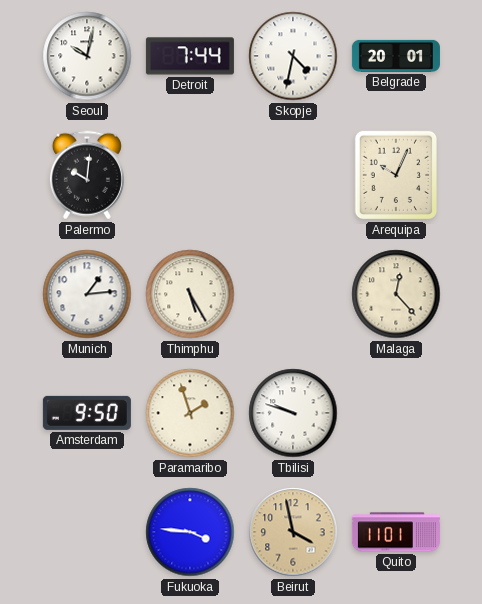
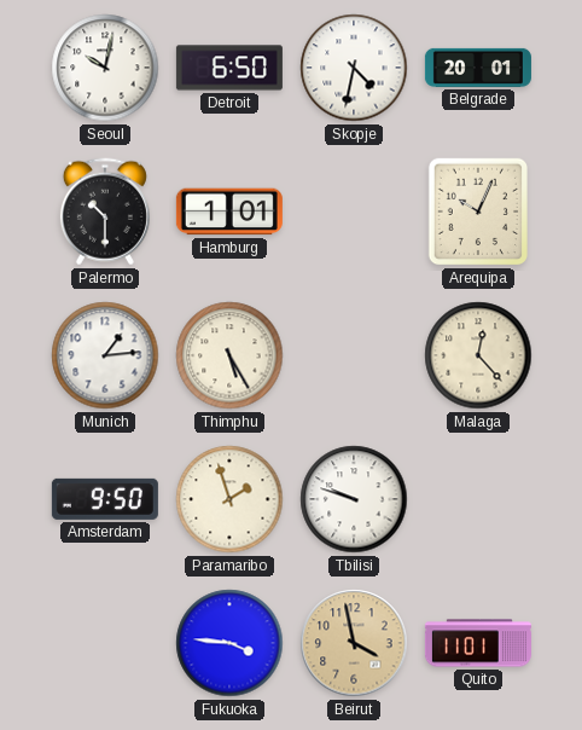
Detroit: 7:44 -> 6:50
Palermo: 10:01 -> 10:30
Hamburg: none -> 1:01
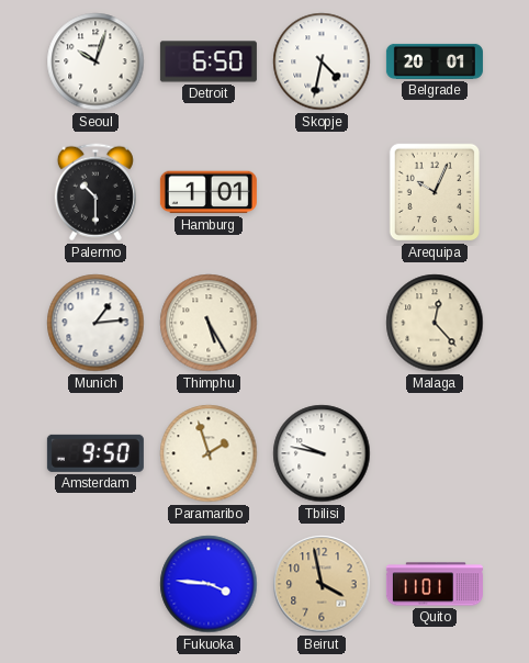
Seoul: 10:02 -> 10:03
Tbilisi: 9:48 -> 9:47
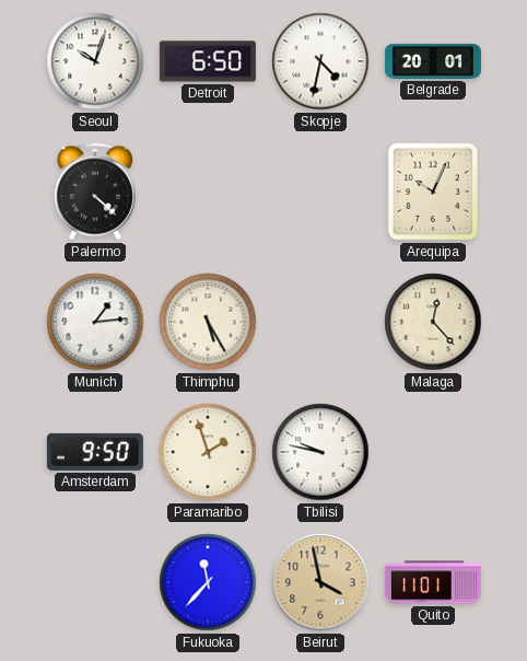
Palermo: 10:30 -> 4:22
Hamburg: 1:01 -> none
Fukuoka: 3:46 -> 11:37
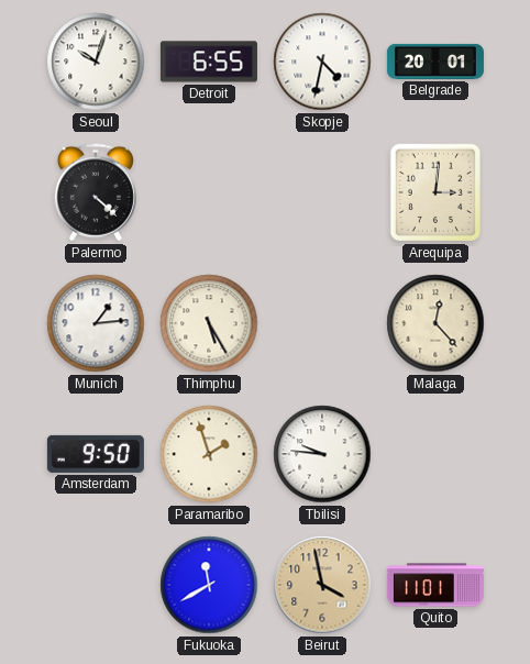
Detroit: 6:50 -> 6:55
Arequipa: 10:04 -> 3:01
Tbilisi: 9:47 -> 9:46
Fukuoka: 11:37 -> 11:40
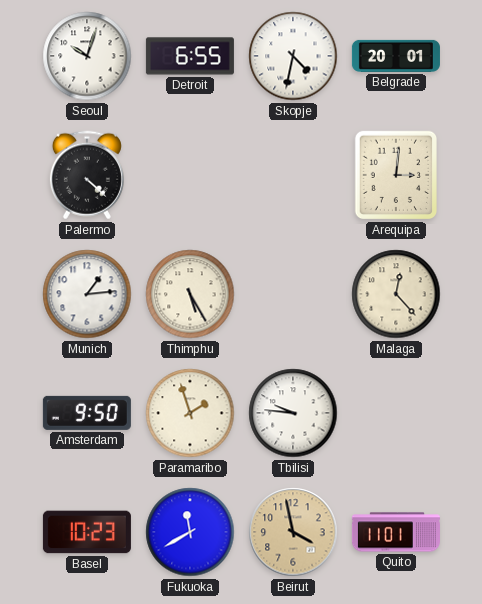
Basel: none -> 10:23
